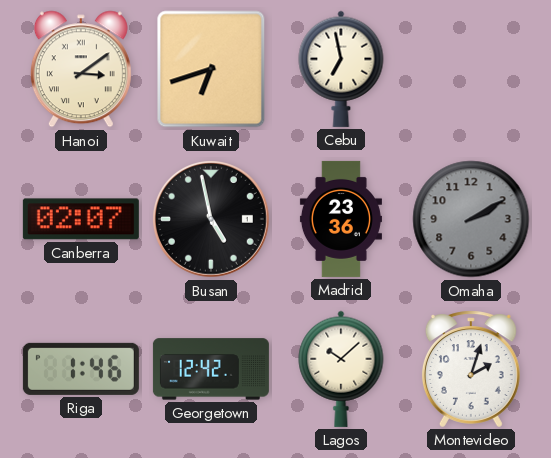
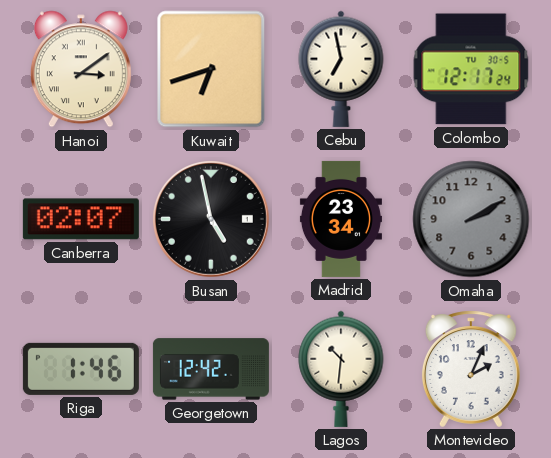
Colombo: none -> 12:17
Madrid: 23:36 -> 23:34
Lagos: 10:08 -> 10:31
Montevideo: 2:03 -> 2:04
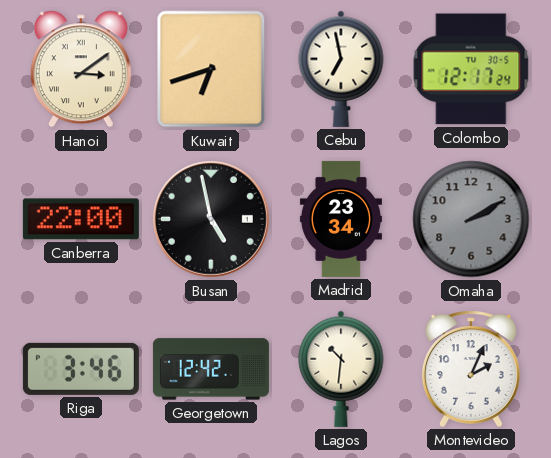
Canberra: 02:07 -> 22:00
Riga: 1:46 -> 3:46
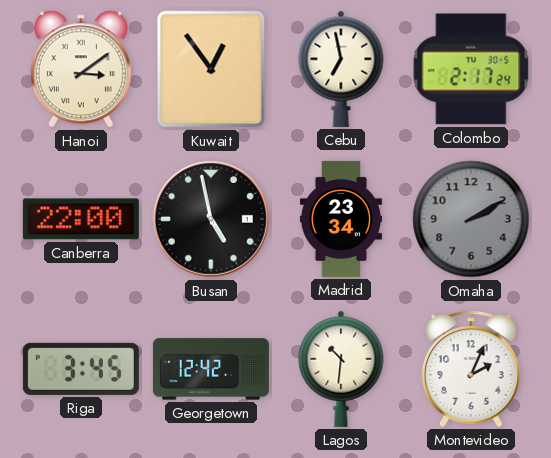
Kuwait: 6:42 -> 12:54
Colombo: 12:17 -> 2:17
Riga: 3:46 -> 3:45
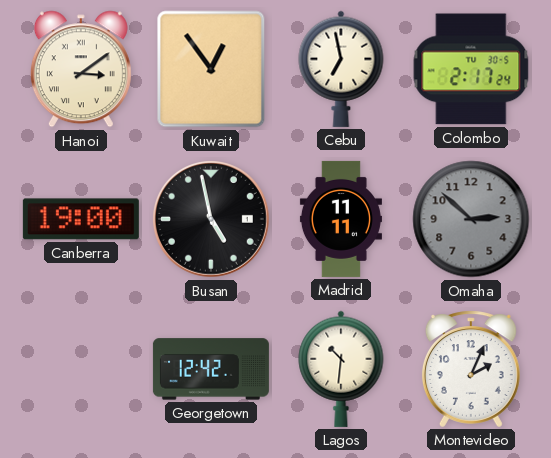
Canberra: 22:00 -> 19:00
Madrid: 23:34 -> 11:11
Omaha: 2:10 -> 2:52
Riga: 3:45 -> none
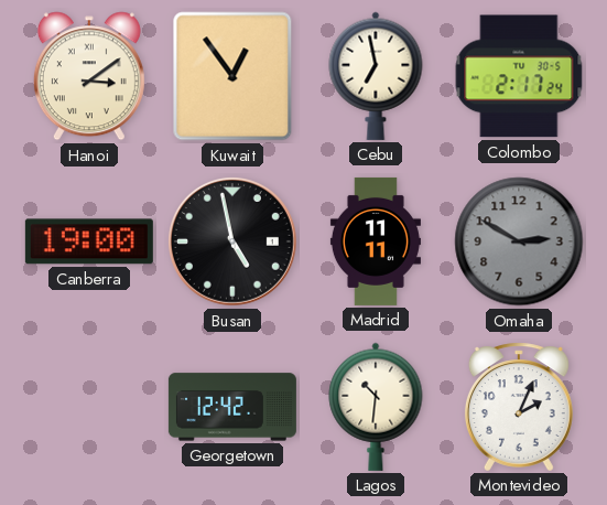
Omaha: 2:52 -> 2:50
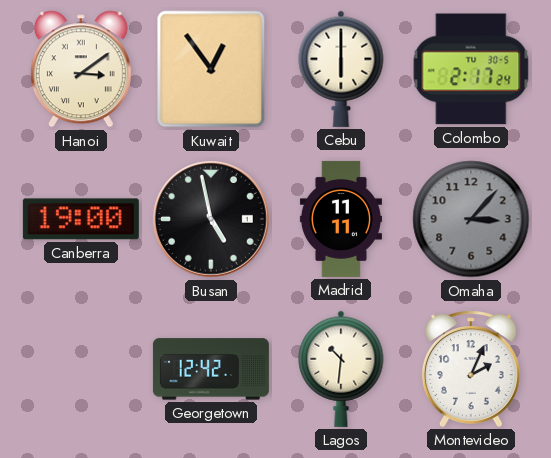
Cebu: 6:58 -> 6:00
Omaha: 2:50 -> 3:07
